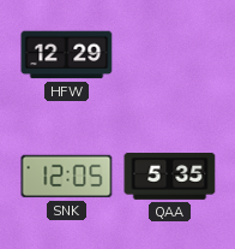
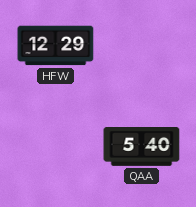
SNK: 12:05 -> none
QAA: 5:35 -> 5:40
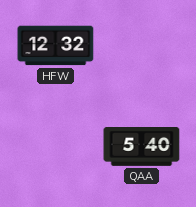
HFW: 12:29 -> 12:32
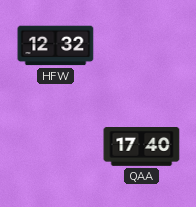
QAA: 5:40 -> 17:40
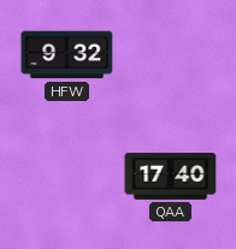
HFW: 12:32 -> 9:32
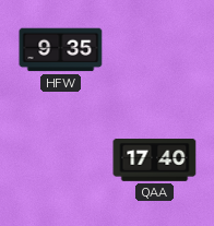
HFW: 9:32 -> 9:35
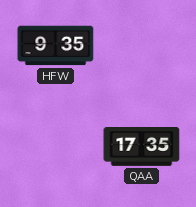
QAA: 17:40 -> 17:35
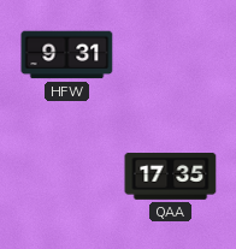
HFW: 9:35 -> 9:31
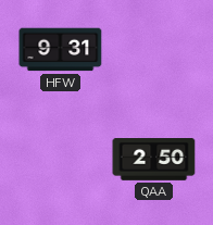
QAA: 17:35 -> 2:50
